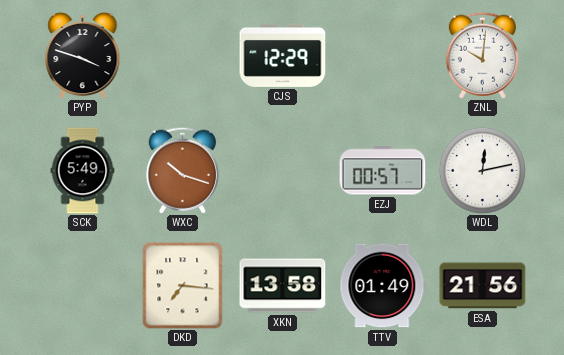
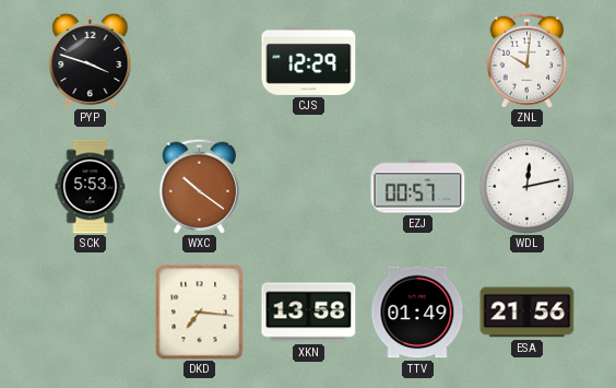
SCK: 5:49 -> 5:53
WXC: 10:18 -> 10:21
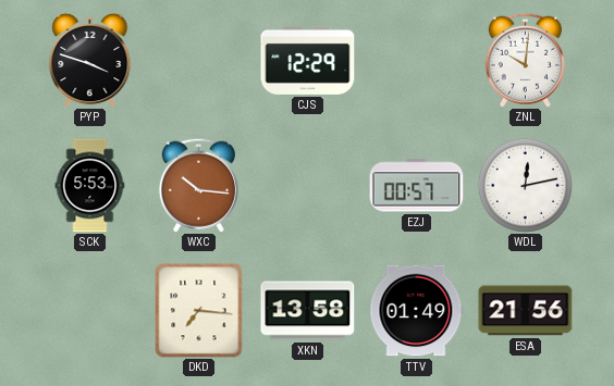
WXC: 10:21 -> 10:16
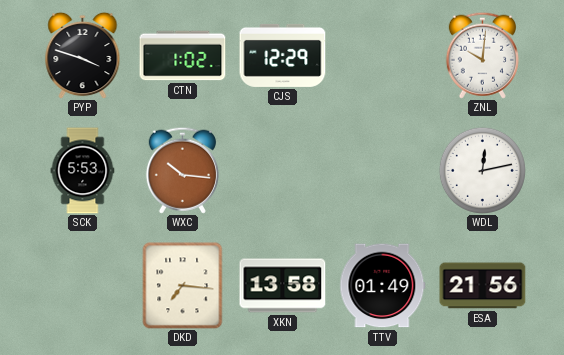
CTN: none -> 1:02
EZJ: 00:57 -> none
